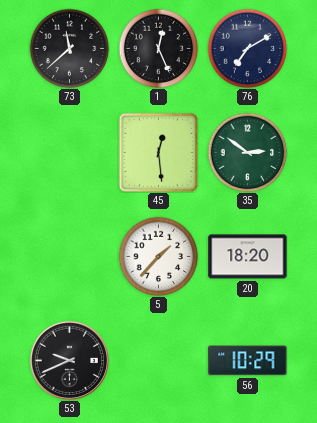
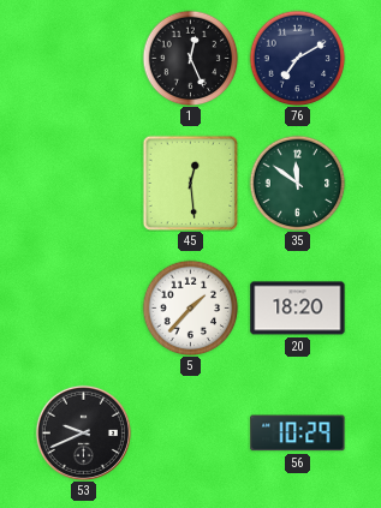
73: 11:38 -> none
35: 2:51 -> 11:51
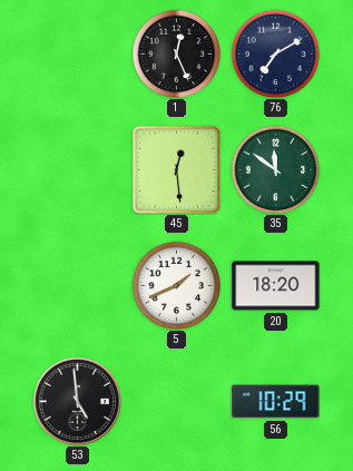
5: 1:37 -> 1:41
53: 9:41 -> 4:59
